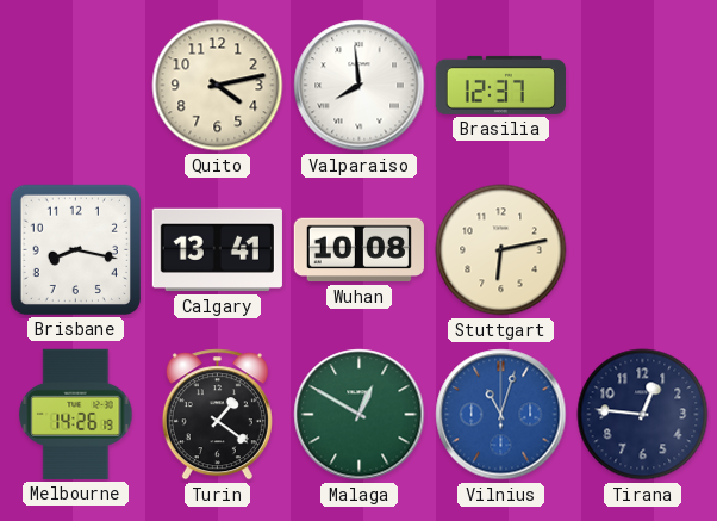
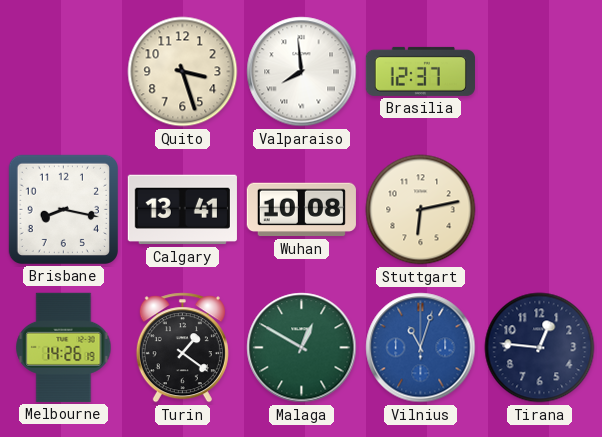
Quito: 4:13 -> 3:27
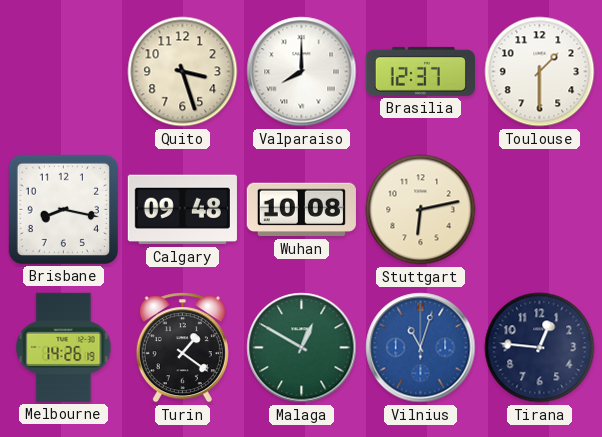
Valparaiso: 7:59 -> 8:00
Toulouse: none -> 1:30
Calgary: 13:41 -> 09:48
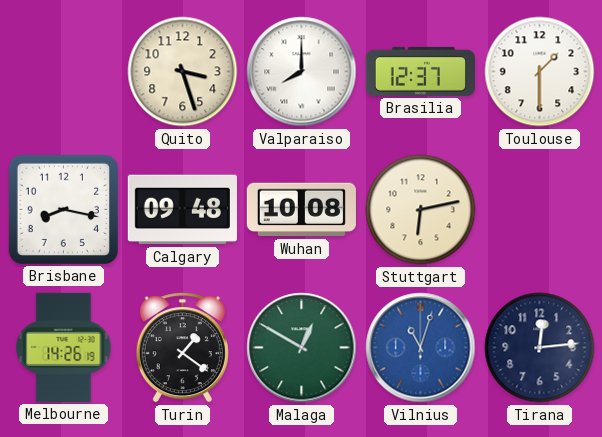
Tirana: 12:46 -> 12:14
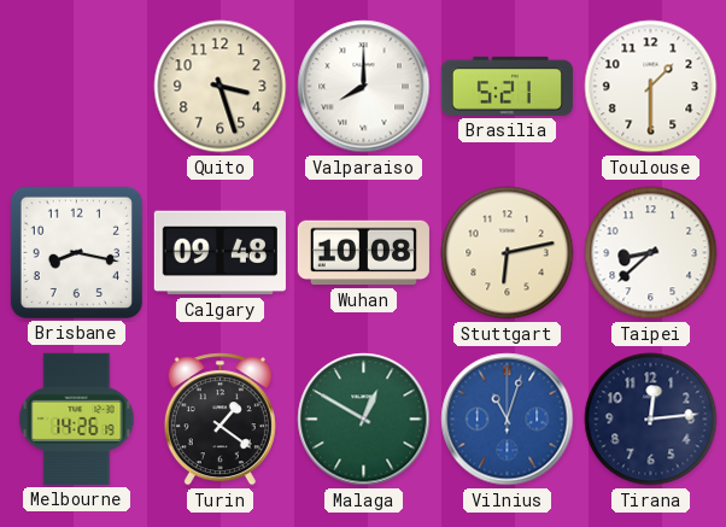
Brasilia: 12:37 -> 5:21
Taipei: none -> 8:38
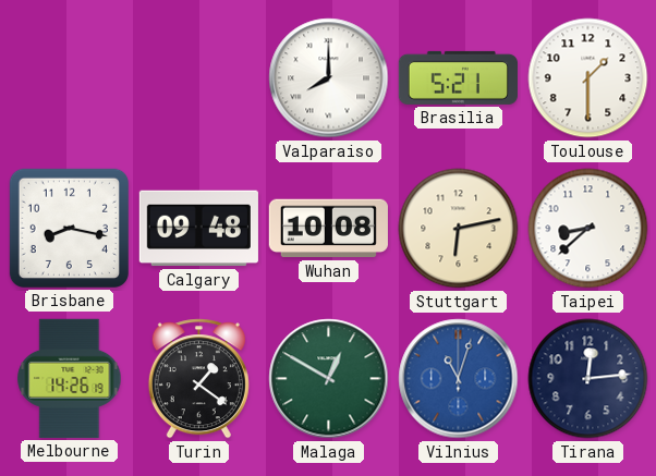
Quito: 3:27 -> none
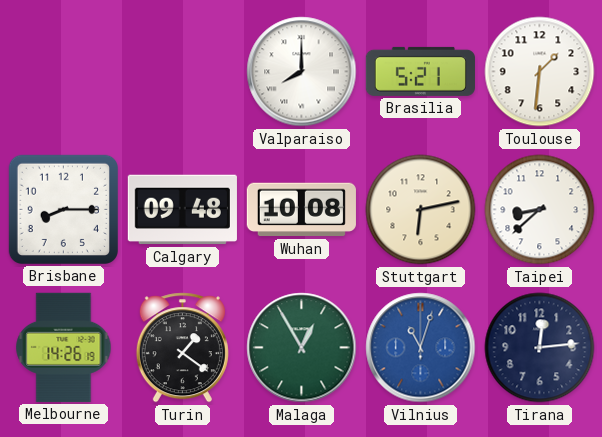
Toulouse: 1:30 -> 1:31
Brisbane: 8:17 -> 8:15
Malaga: 12:50 -> 12:55
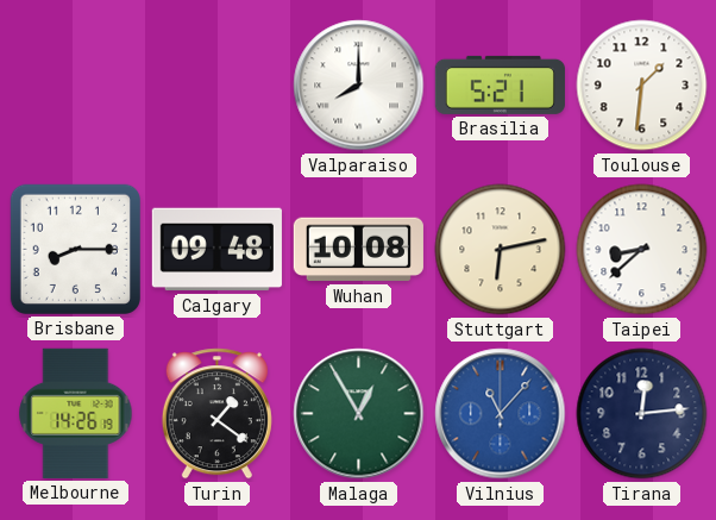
Vilnius: 11:03 -> 11:07
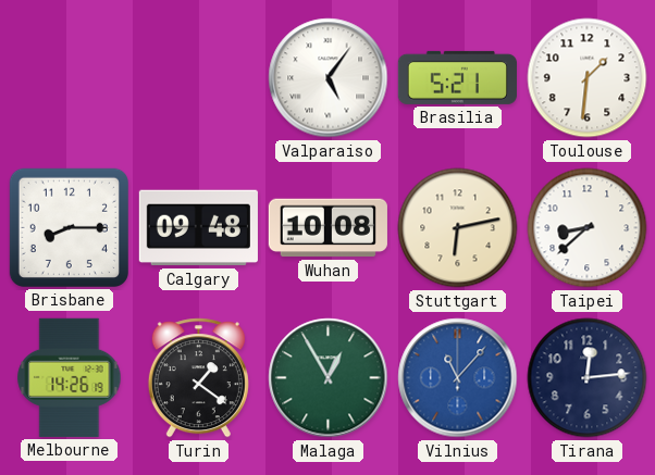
Valparaiso: 8:00 -> 5:06
